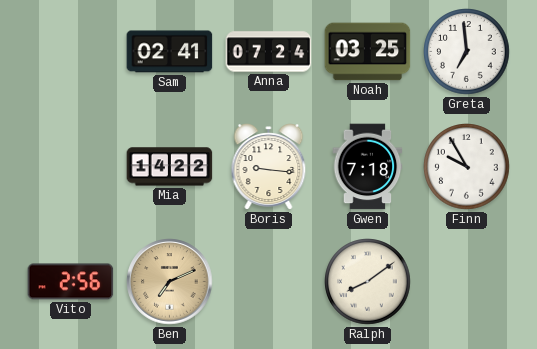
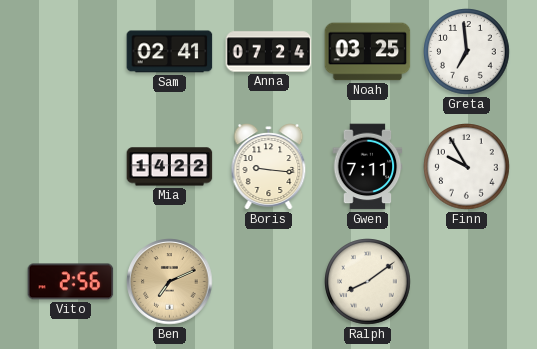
Gwen: 7:18 -> 7:11
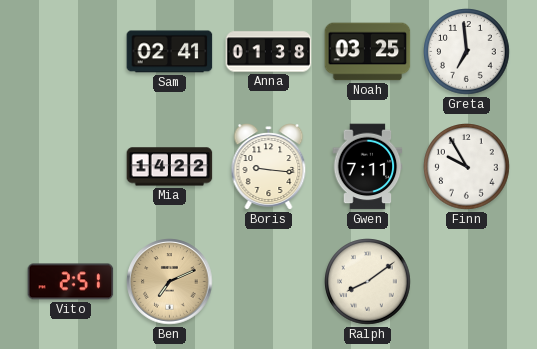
Anna: 07:24 -> 01:38
Vito: 2:56 -> 2:51
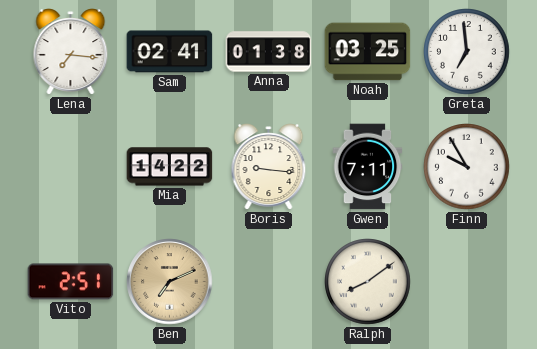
Lena: none -> 7:16
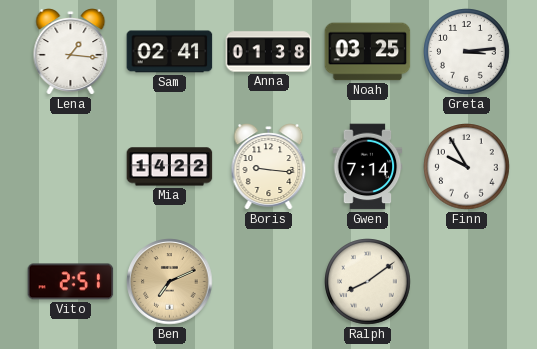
Lena: 7:16 -> 1:16
Greta: 6:59 -> 3:14
Gwen: 7:11 -> 7:14
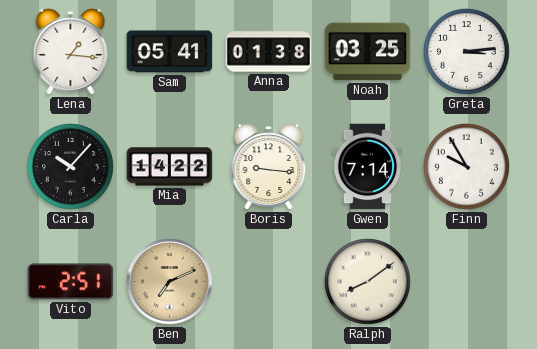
Sam: 02:41 -> 05:41
Carla: none -> 10:07
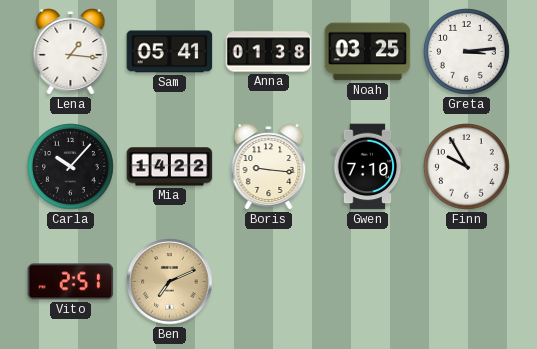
Gwen: 7:14 -> 7:10
Ralph: 8:09 -> none
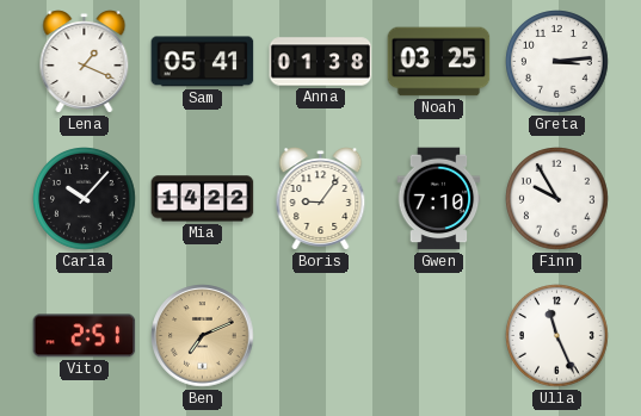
Lena: 1:16 -> 1:19
Boris: 9:16 -> 9:06
Ulla: none -> 11:26
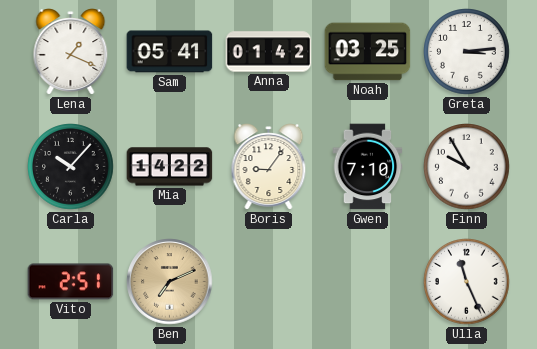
Anna: 01:38 -> 01:42
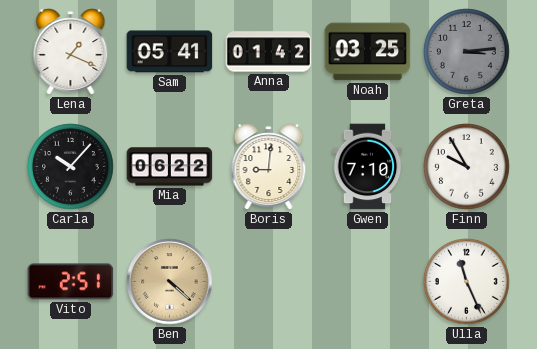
Greta dial: white -> grey
Mia: 14:22 -> 06:22
Boris: 9:06 -> 9:01
Ben: 7:11 -> 4:22
